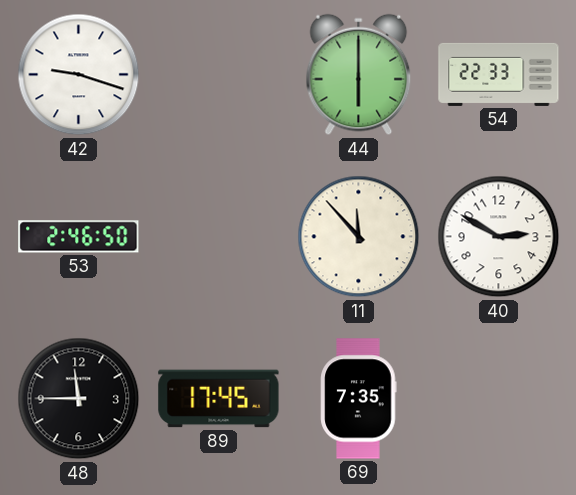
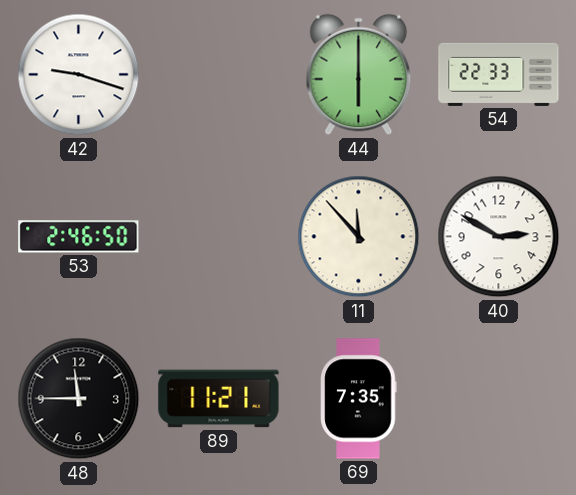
89: 17:45 -> 11:21
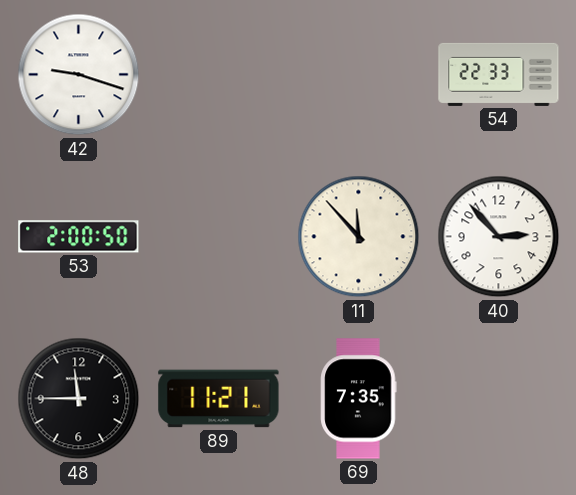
44: 6:00 -> none
53: 2:46 -> 2:00
40: 2:50 -> 2:53
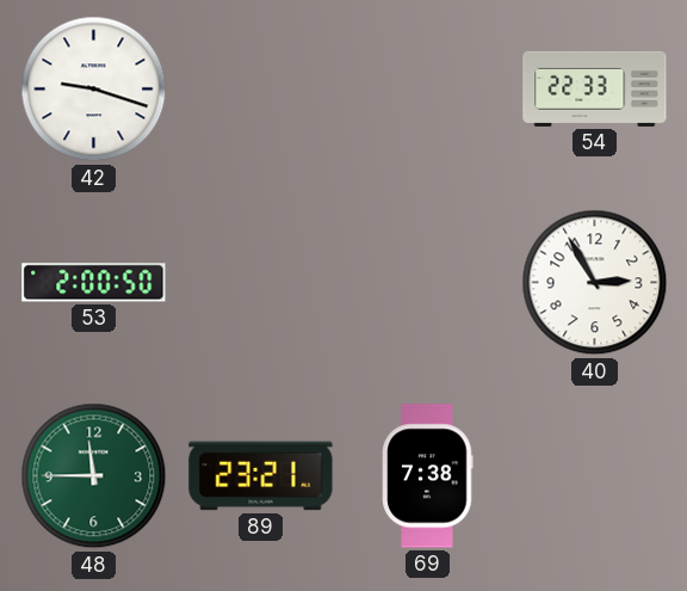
11: 11:53 -> none
40: 2:53 -> 2:55
48 dial: black -> green
89: 11:21 -> 23:21
69: 7:35 -> 7:38
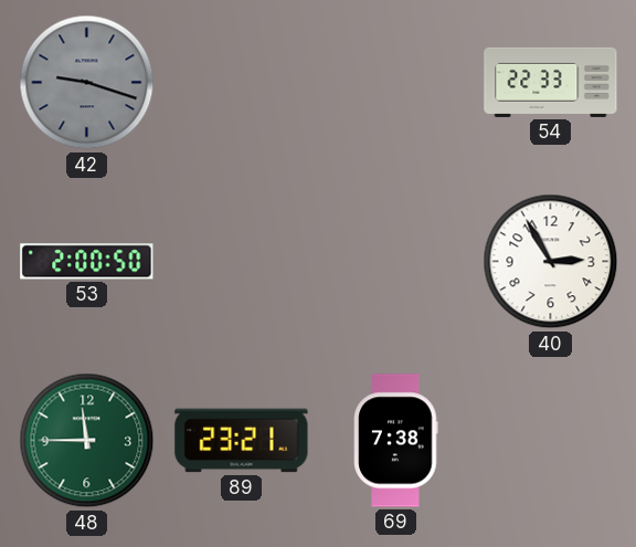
42 dial: white -> grey
